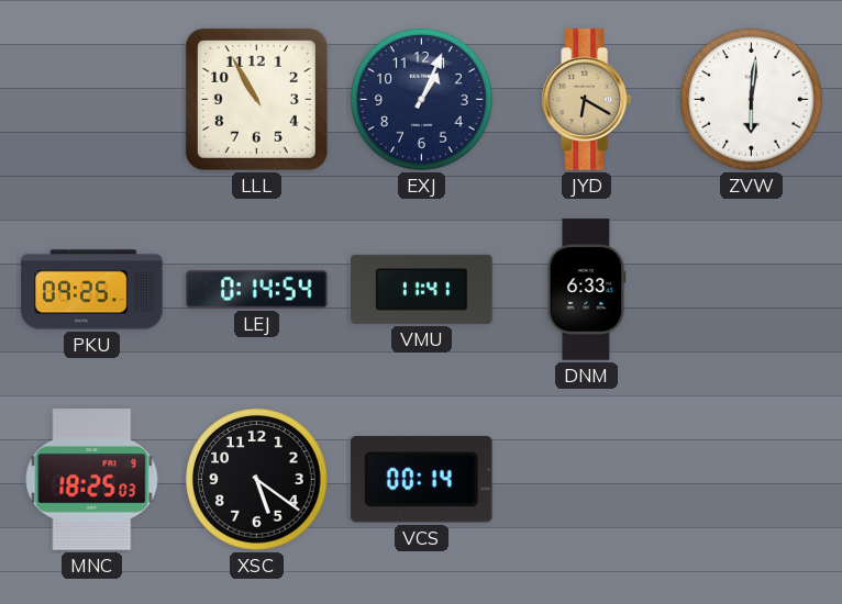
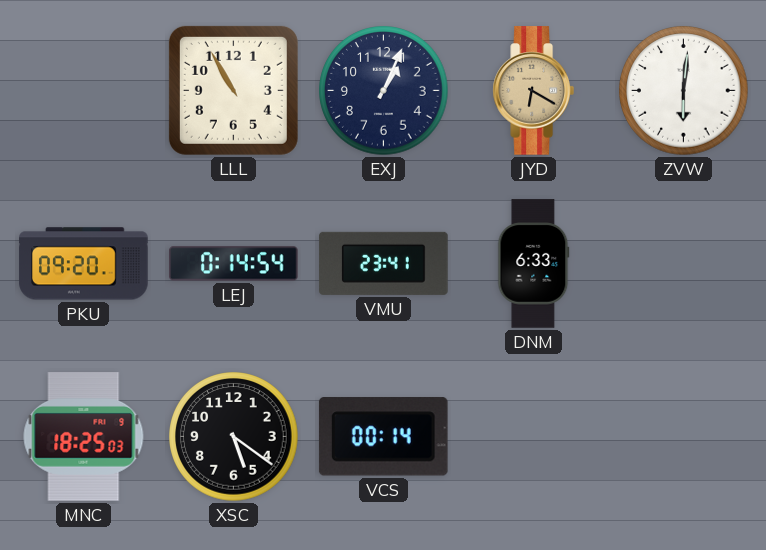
PKU: 09:25 -> 09:20
VMU: 11:41 -> 23:41
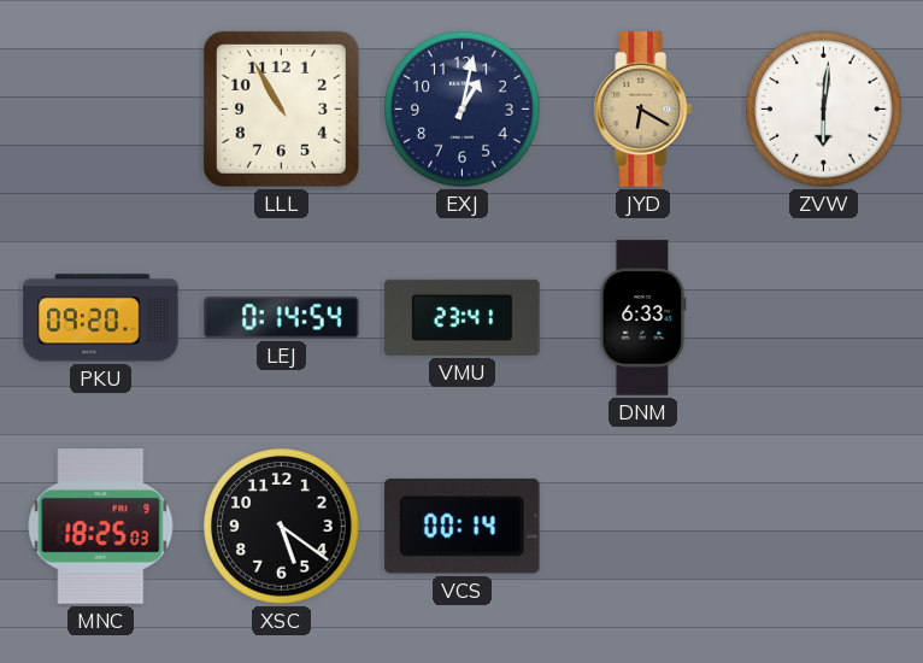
EXJ: 1:04 -> 1:02
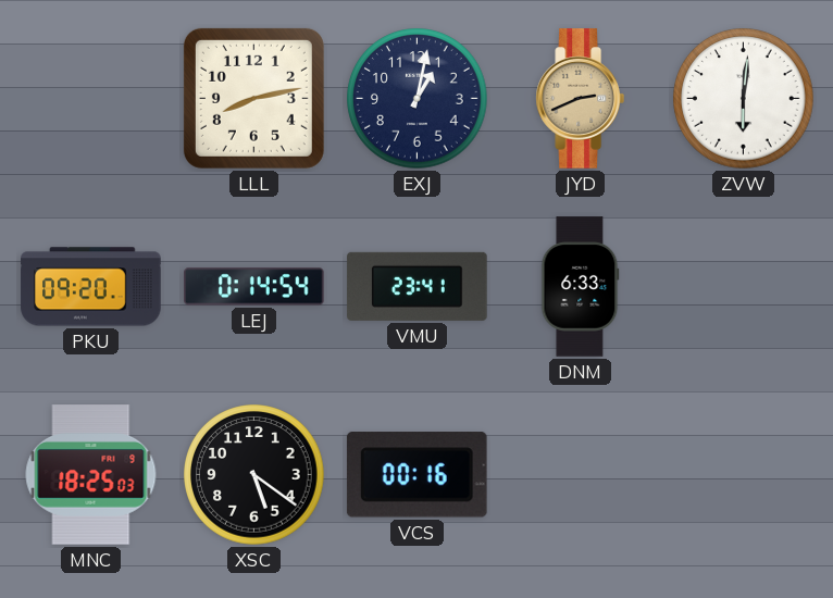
LLL: 10:55 -> 8:13
JYD: 6:20 -> 2:41
VCS: 00:14 -> 00:16
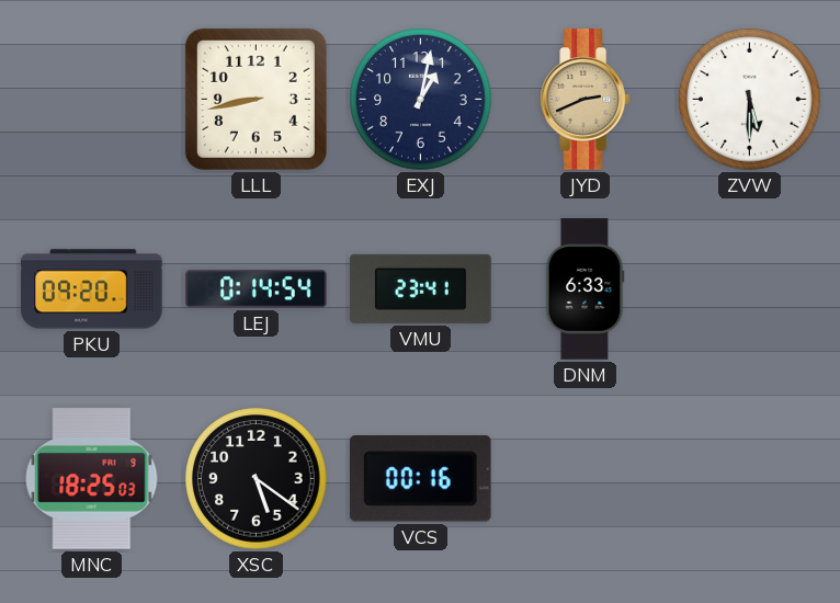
LLL: 8:13 -> 8:43
ZVW: 6:01 -> 5:30
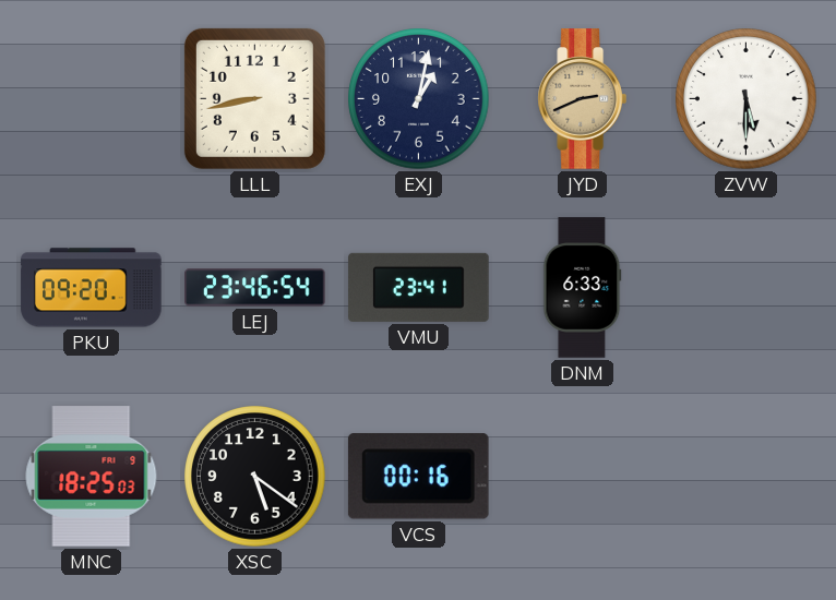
LEJ: 0:14 -> 23:46
